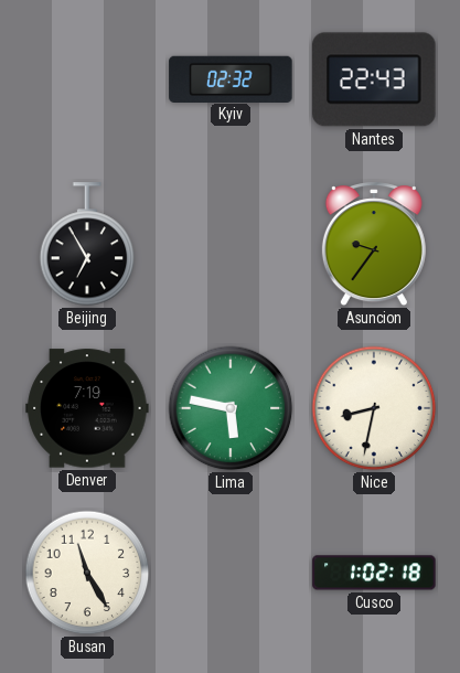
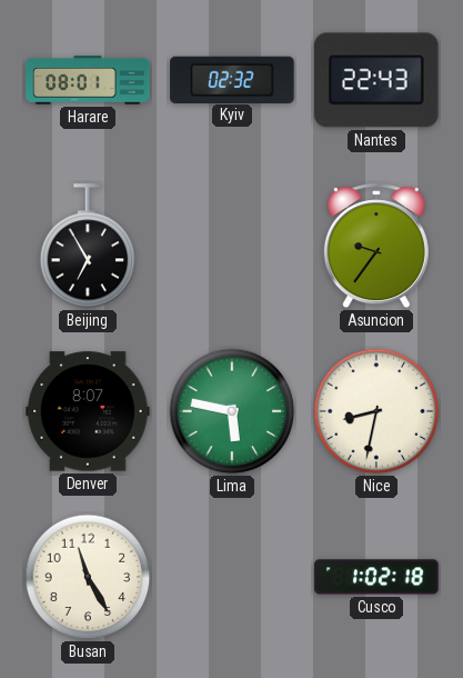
Harare: none -> 08:01
Denver: 7:19 -> 8:07
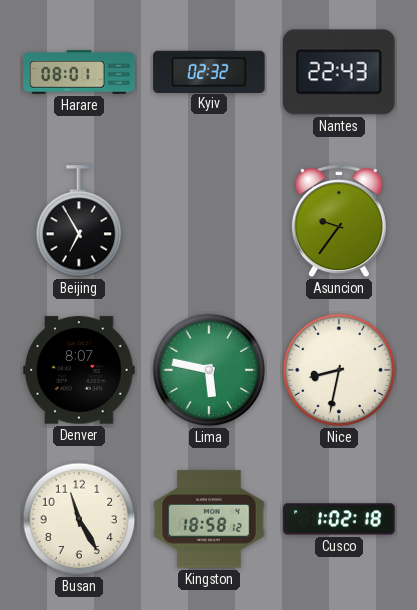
Kingston: none -> 18:58
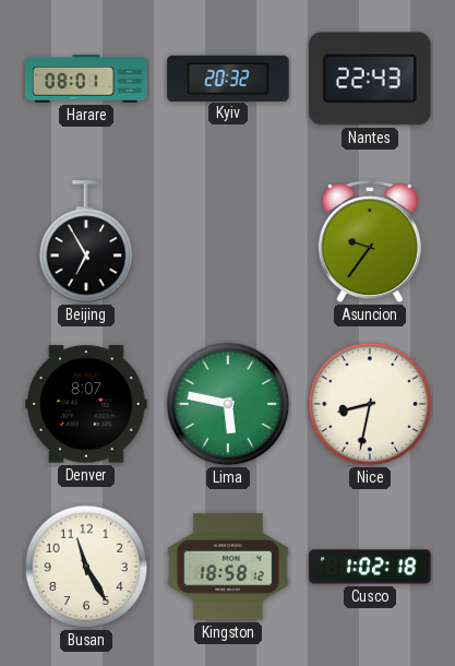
Kyiv: 02:32 -> 20:32
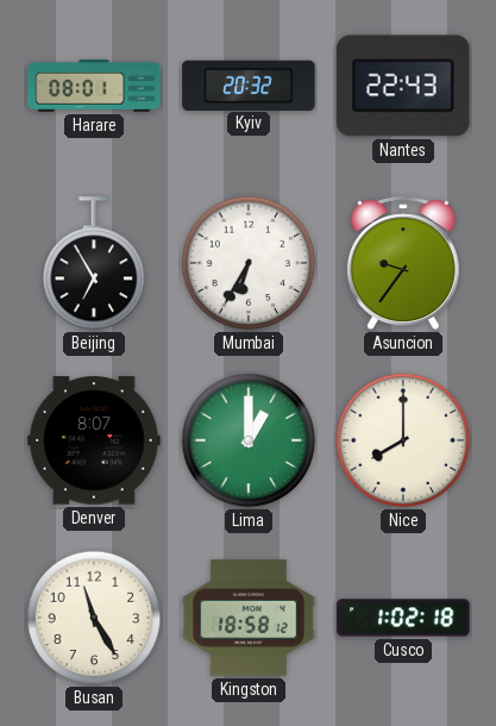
Mumbai: none -> 6:35
Lima: 5:47 -> 1:00
Nice: 8:32 -> 8:00
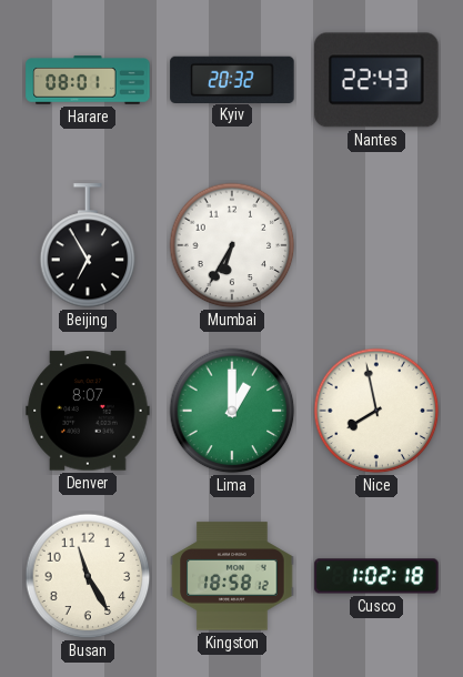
Asuncion: 9:36 -> none
Nice: 8:00 -> 7:58
